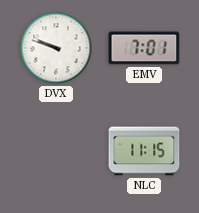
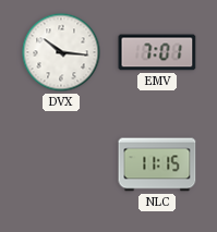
DVX: 9:48 -> 10:16
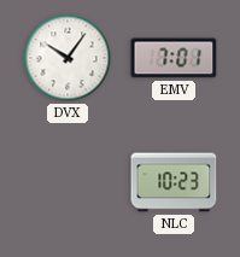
DVX: 10:16 -> 10:06
NLC: 11:15 -> 10:23
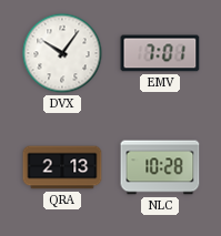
QRA: none -> 2:13
NLC: 10:23 -> 10:28
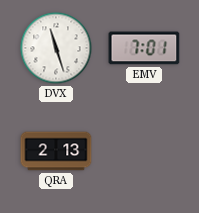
DVX: 10:06 -> 11:27
NLC: 10:28 -> none
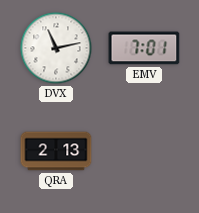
DVX: 11:27 -> 11:13
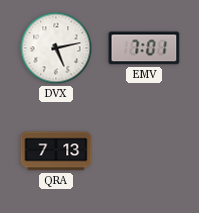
DVX: 11:13 -> 5:13
QRA: 2:13 -> 7:13
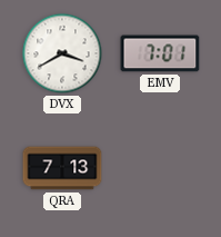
DVX: 5:13 -> 3:40
